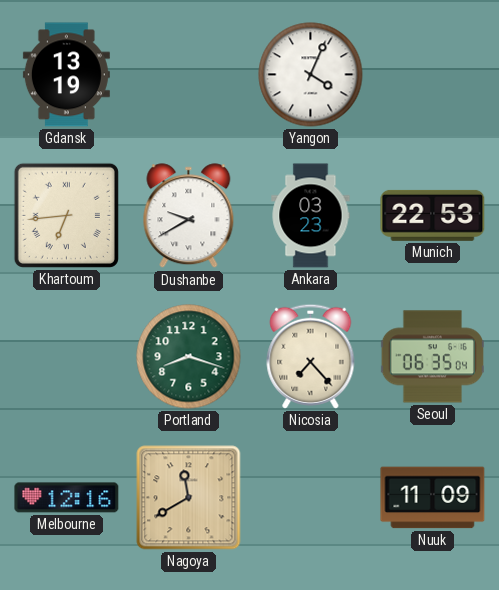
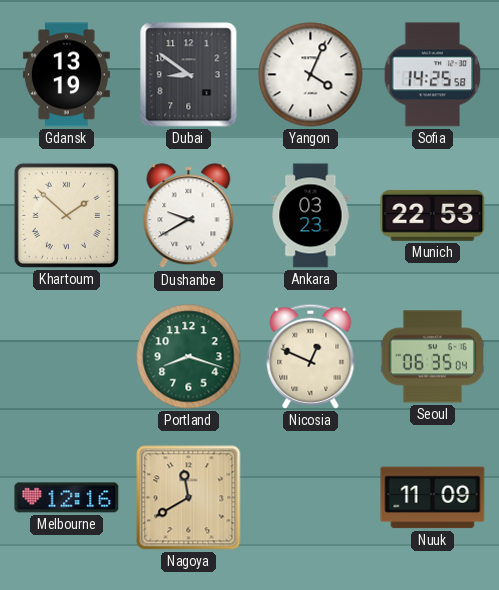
Dubai: none -> 8:51
Sofia: none -> 14:25
Khartoum: 6:44 -> 1:52
Nicosia: 7:23 -> 12:49
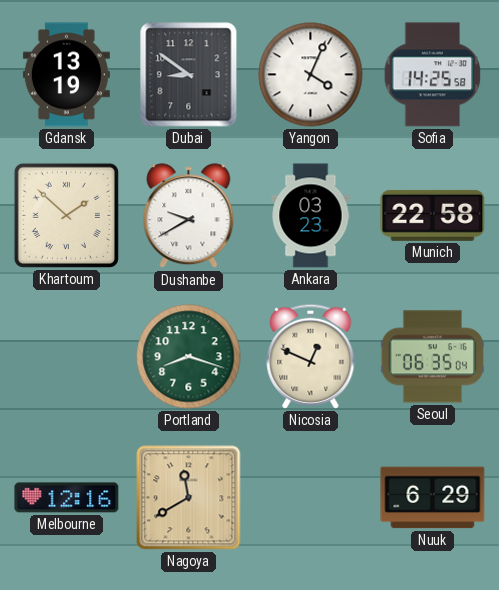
Munich: 22:53 -> 22:58
Nuuk: 11:09 -> 6:29
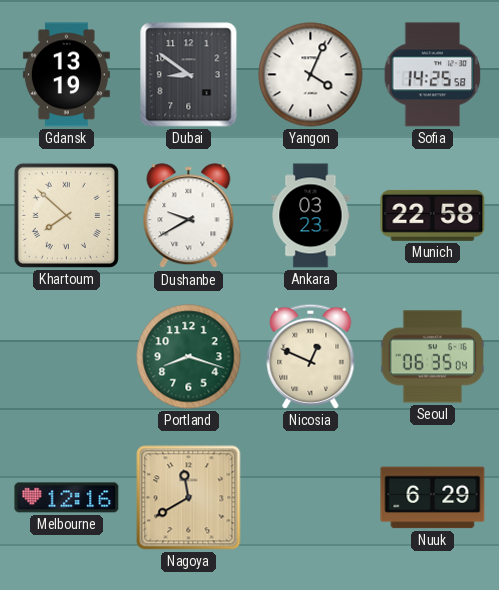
Khartoum: 1:52 -> 7:52
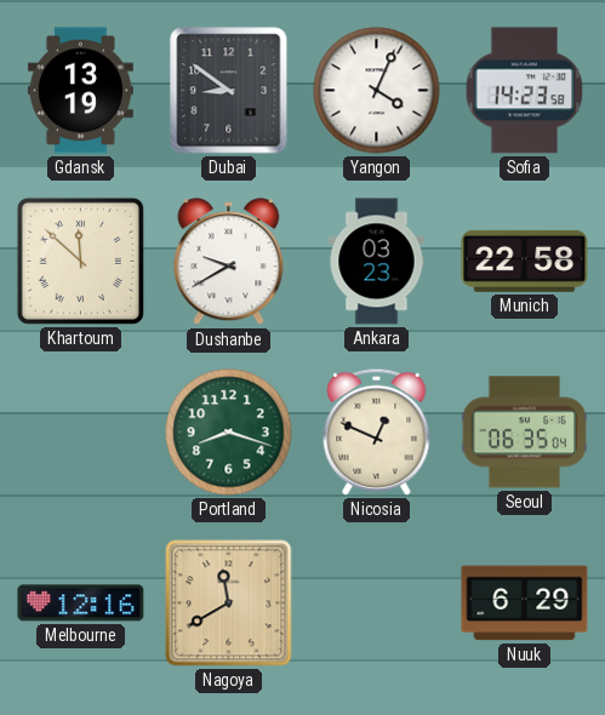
Sofia: 14:25 -> 14:23
Khartoum: 7:52 -> 11:52
